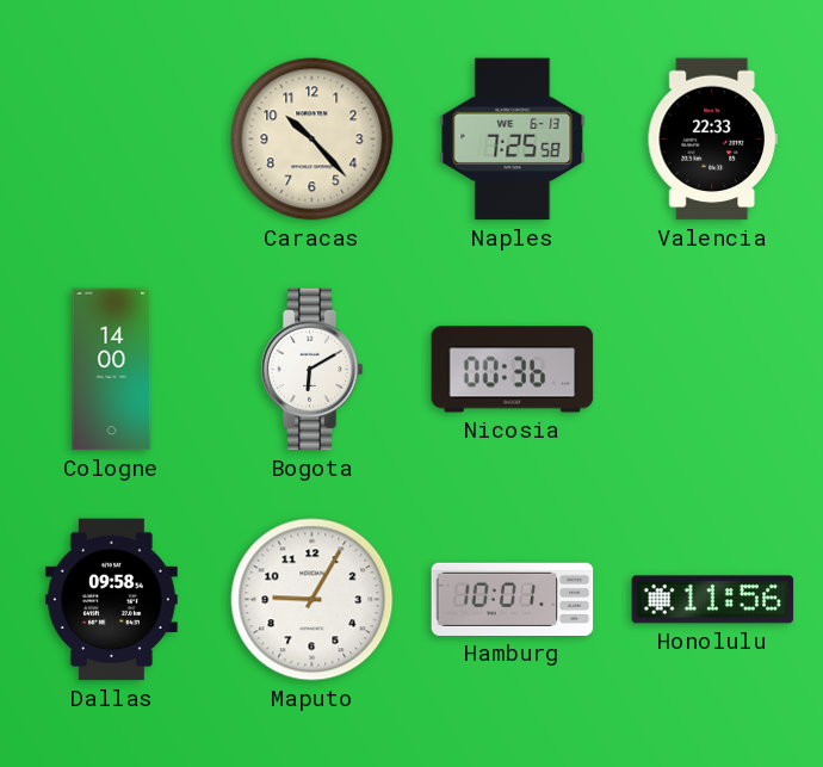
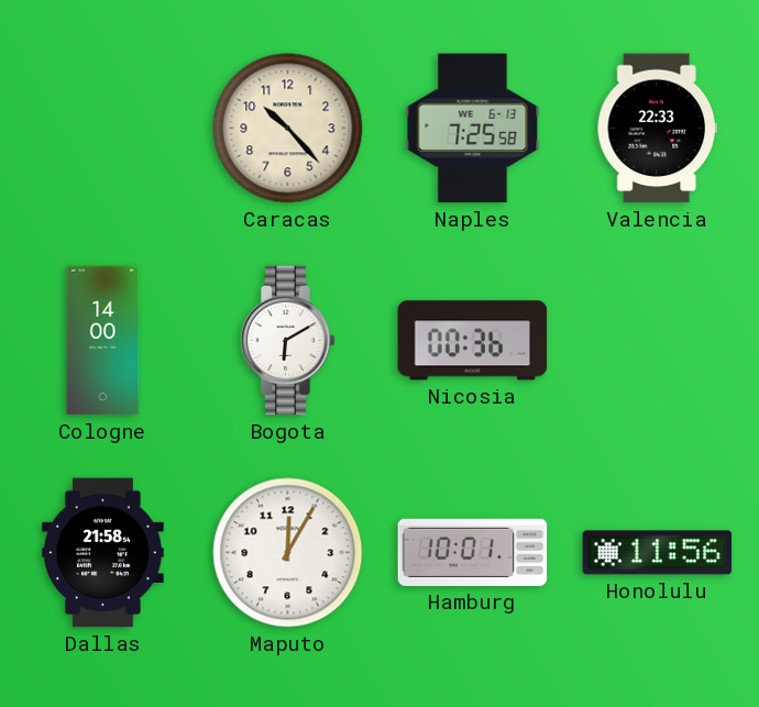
Dallas: 09:58 -> 21:58
Maputo: 9:05 -> 12:05
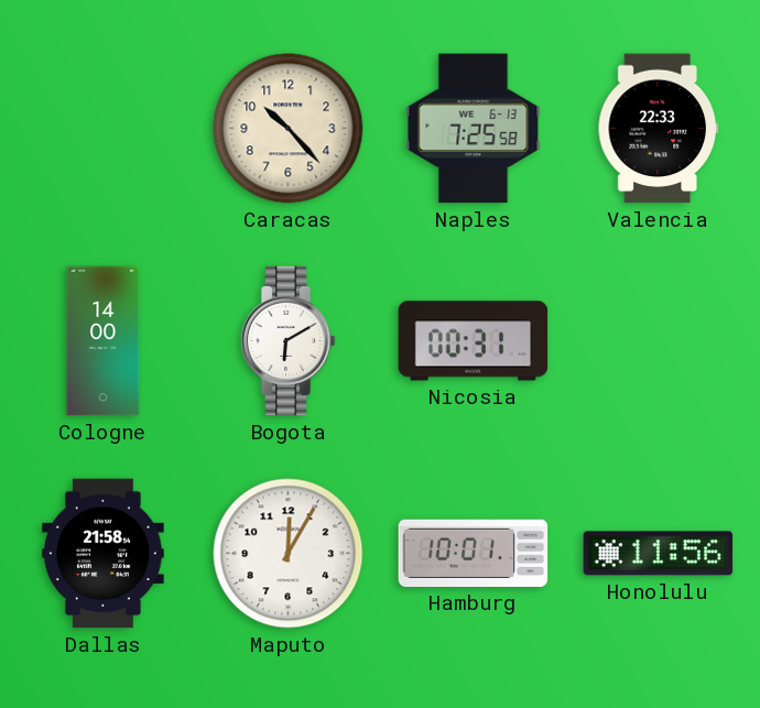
Nicosia: 00:36 -> 00:31
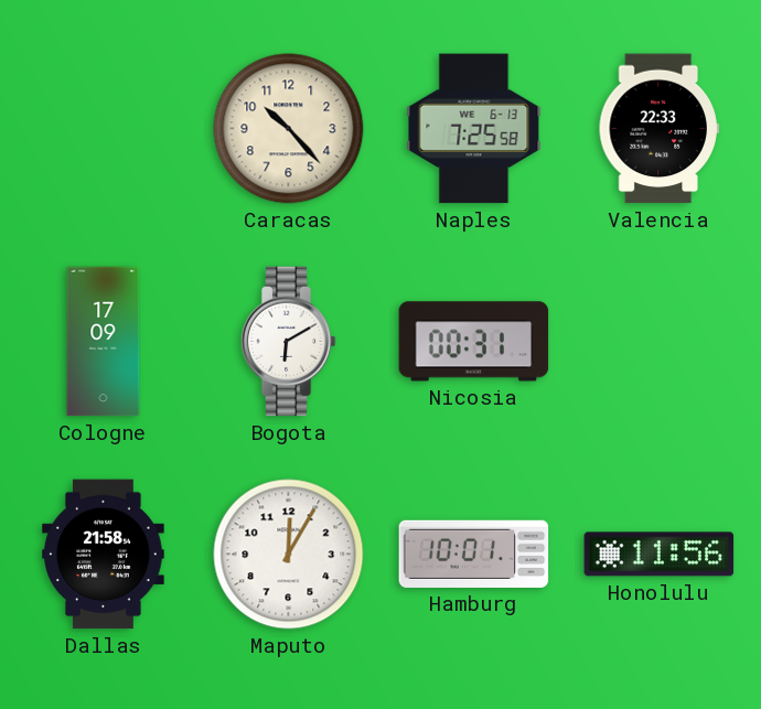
Cologne: 14:00 -> 17:09
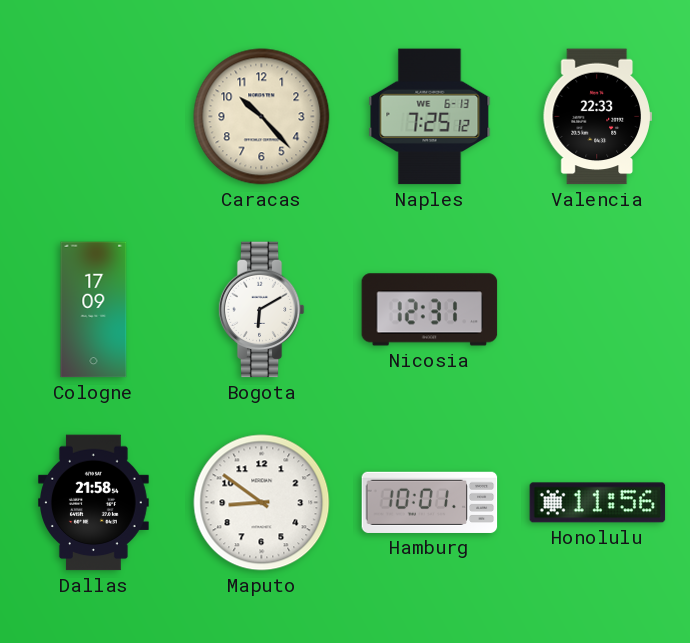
Naples: 7:25:58 -> 7:25:12
Nicosia: 00:31 -> 12:31
Maputo: 12:05 -> 8:51
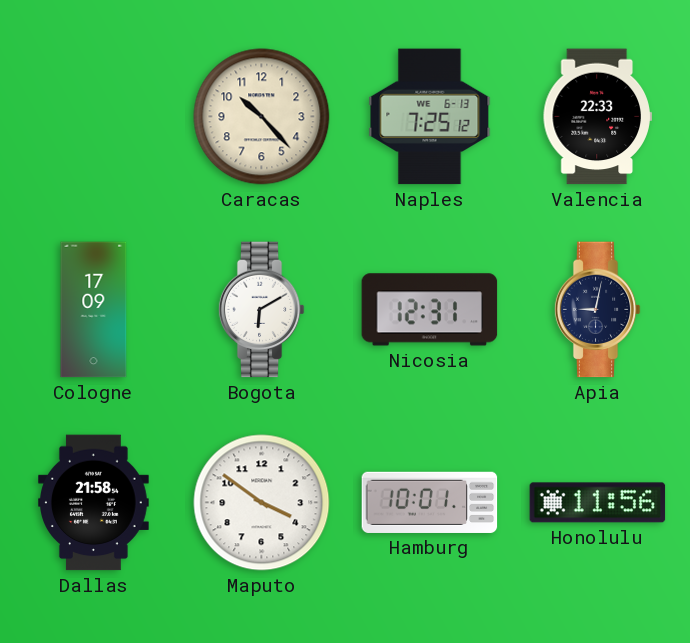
Apia: none -> 9:02
Maputo: 8:51 -> 3:51
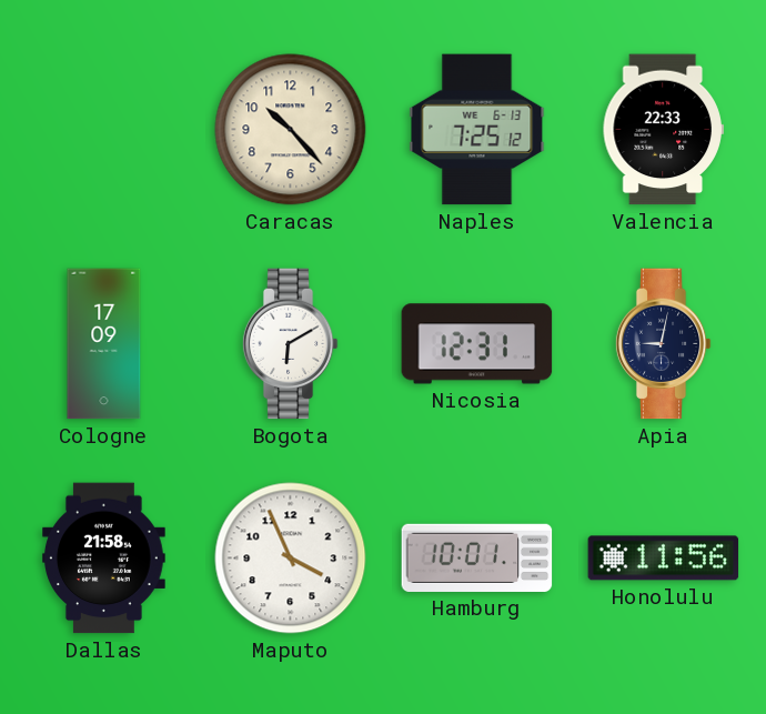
Maputo: 3:51 -> 3:56
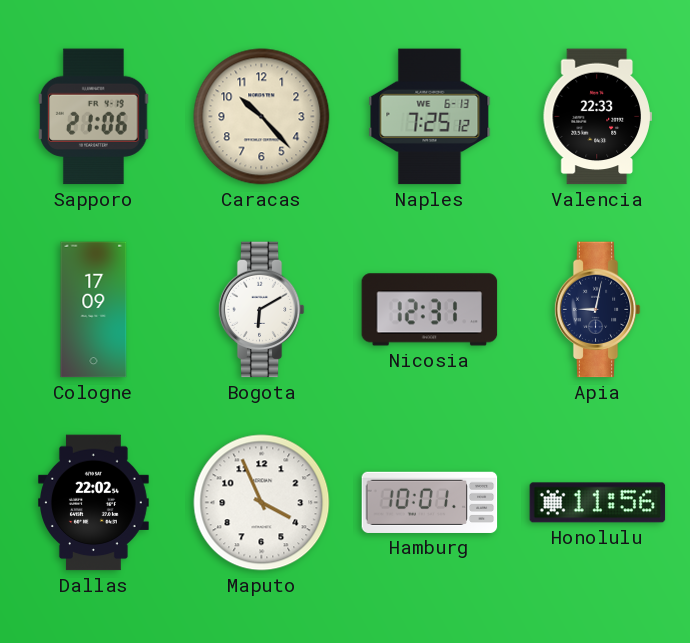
Sapporo: none -> 21:06
Dallas: 21:58 -> 22:02
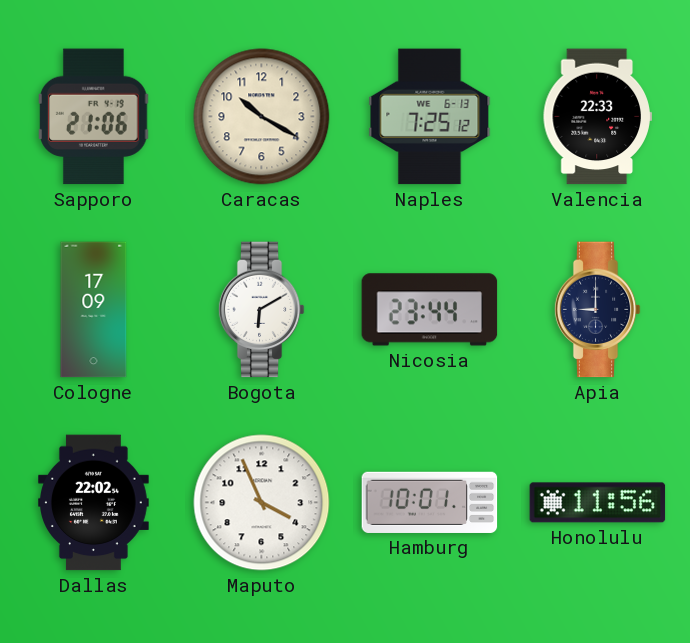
Caracas: 10:23 -> 10:20
Nicosia: 12:31 -> 23:44
Apia: 9:02 -> 9:00
